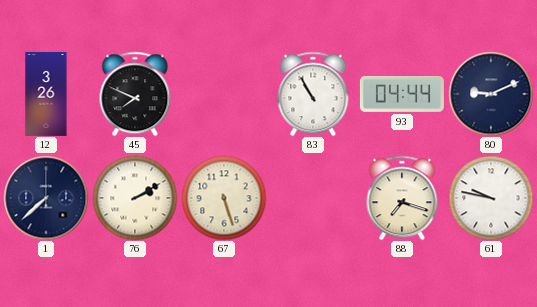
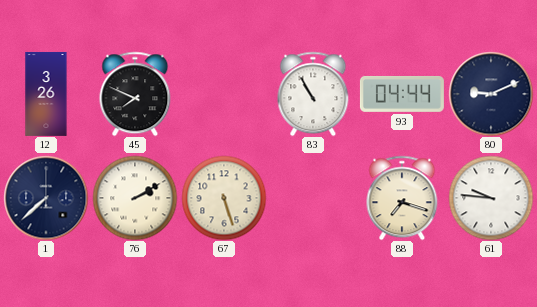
61: 9:47 -> 9:46
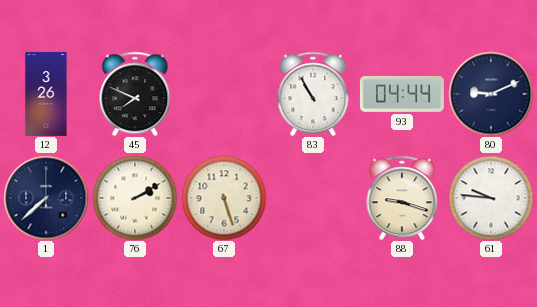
88: 7:18 -> 9:18
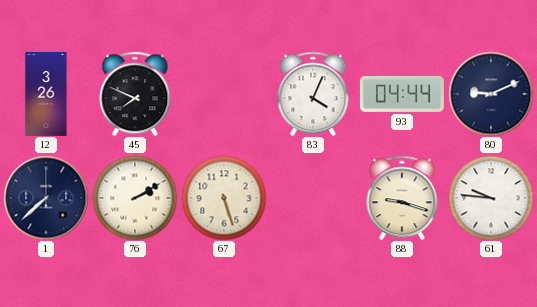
83: 10:55 -> 4:04
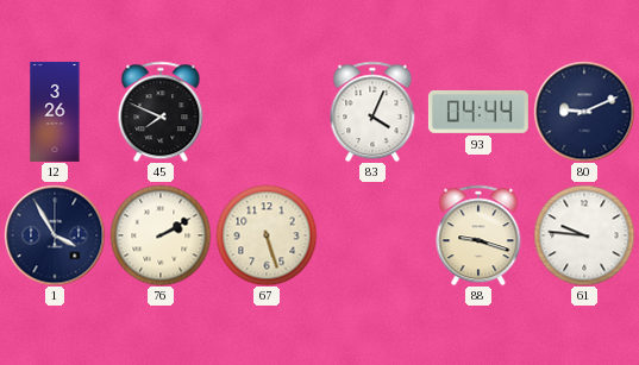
1: 7:38 -> 3:55
